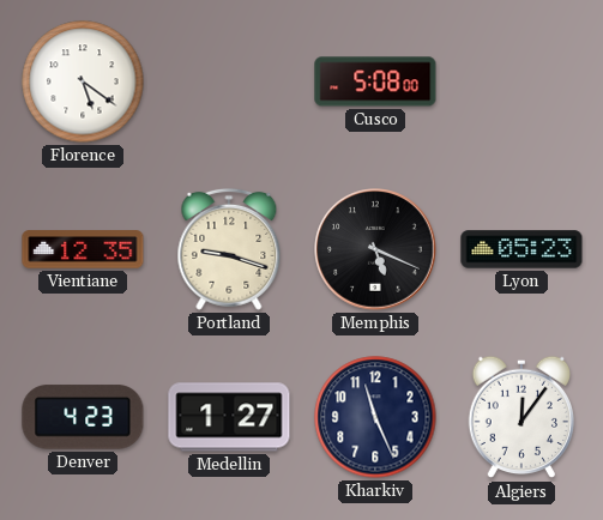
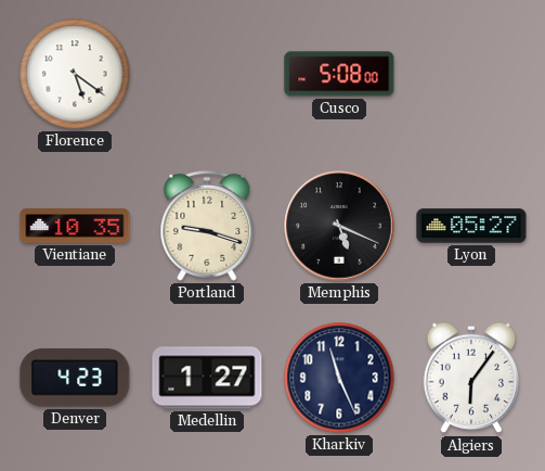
Vientiane: 12:35 -> 10:35
Lyon: 05:23 -> 05:27
Algiers: 12:06 -> 6:06
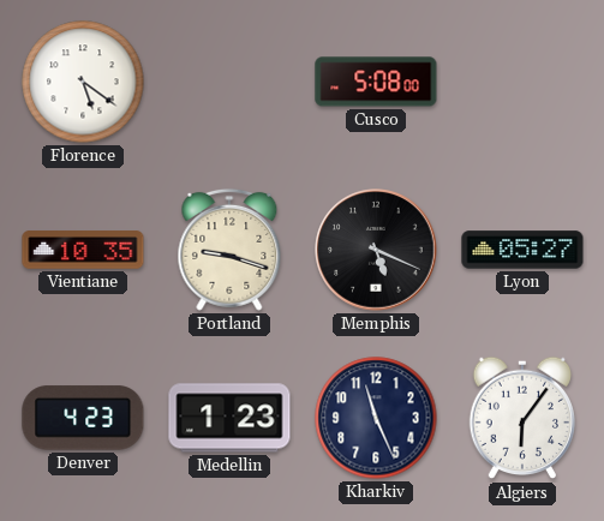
Medellin: 1:27 -> 1:23
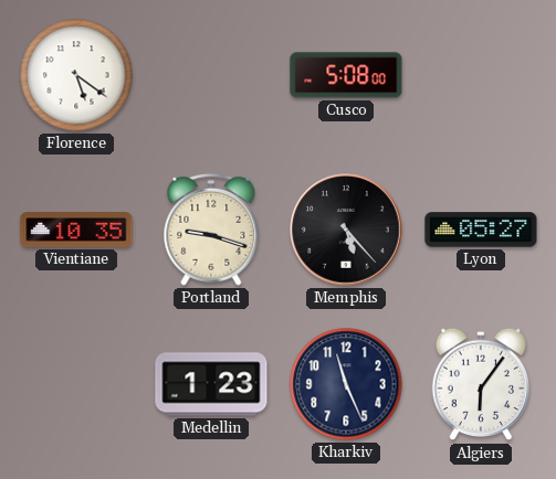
Memphis: 5:19 -> 5:23
Denver: 4:23 -> none
